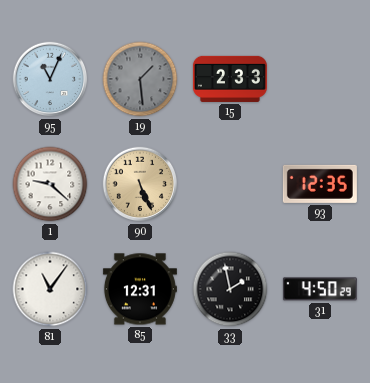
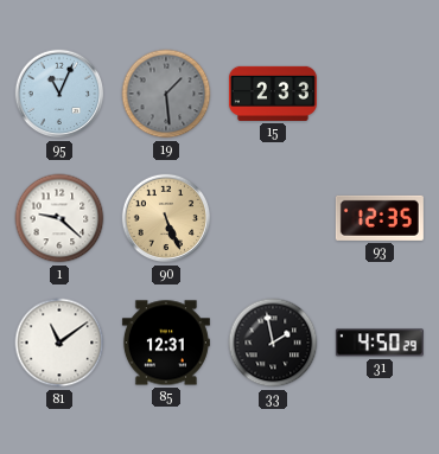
81: 11:06 -> 11:09
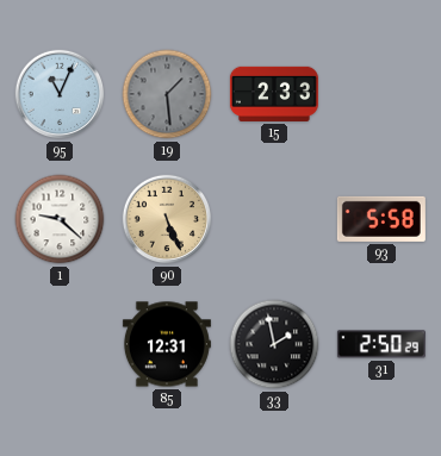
93: 12:35 -> 5:58
81: 11:09 -> none
31: 4:50 -> 2:50
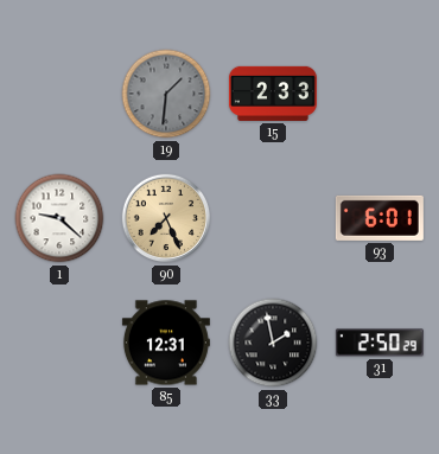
95: 11:04 -> none
19: 1:29 -> 1:31
90: 5:26 -> 7:26
93: 5:58 -> 6:01
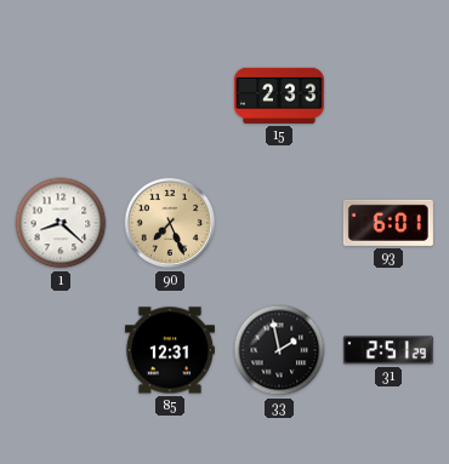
19: 1:31 -> none
1: 9:22 -> 8:22
31: 2:50 -> 2:51
